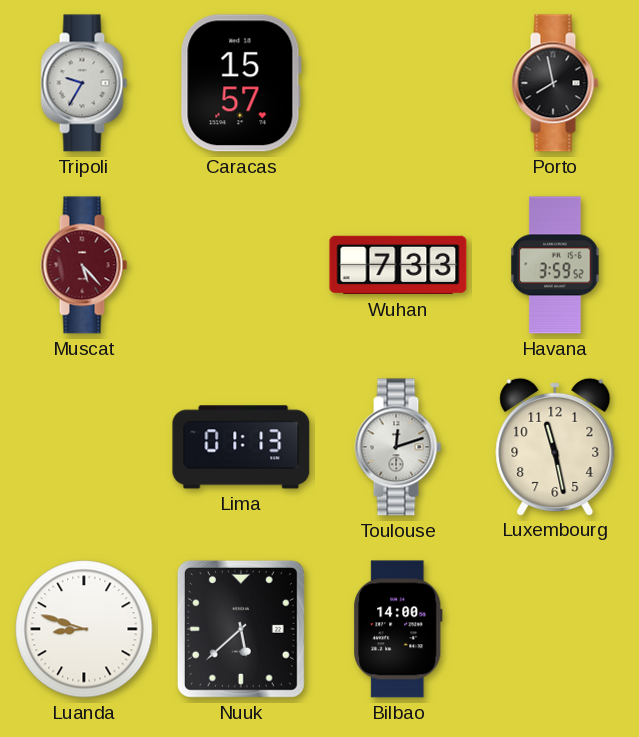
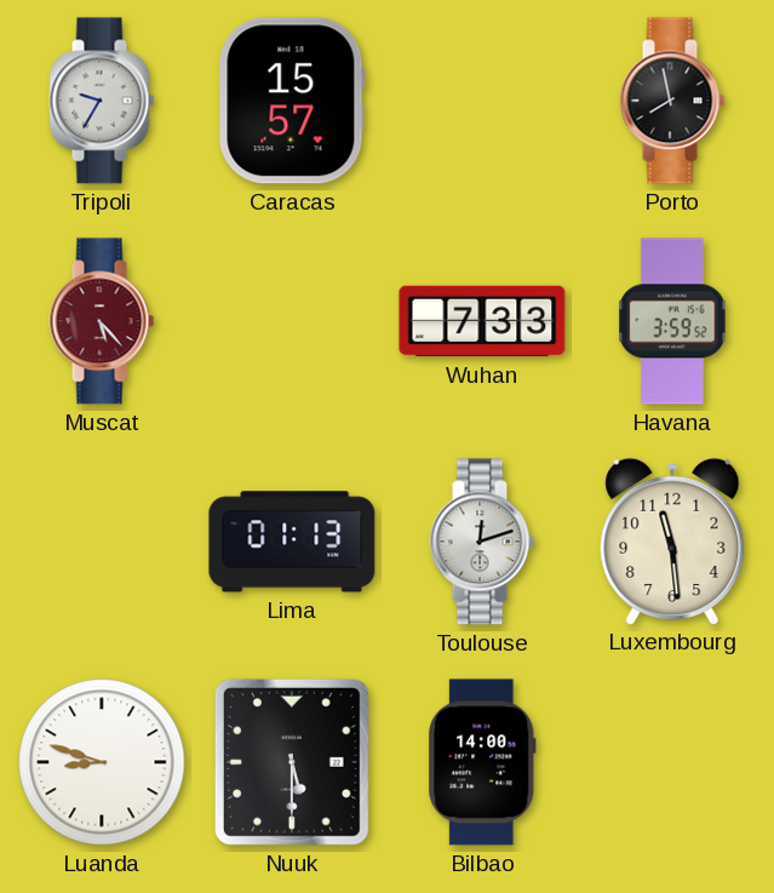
Luxembourg: 11:28 -> 11:29
Nuuk: 5:38 -> 5:30
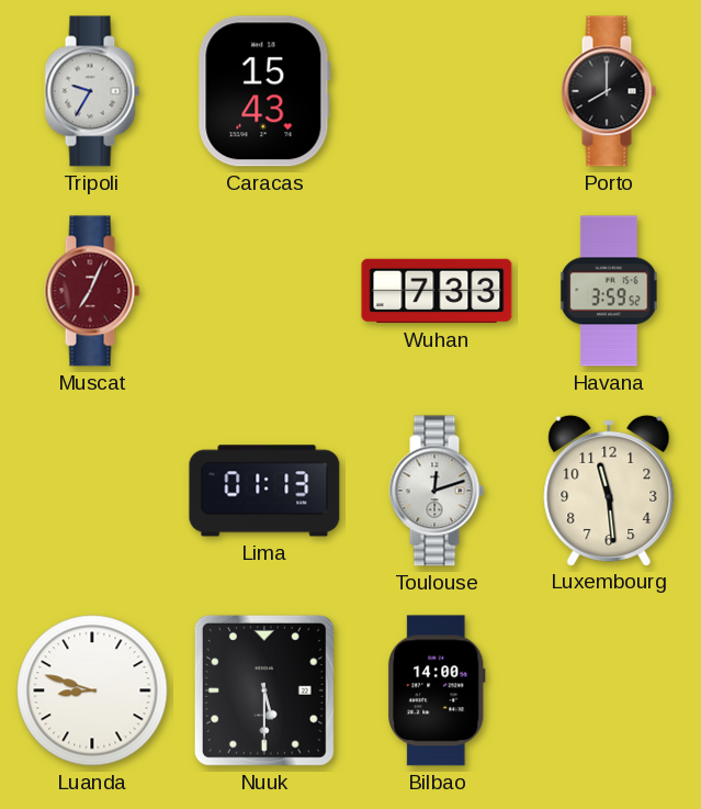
Caracas: 15:57 -> 15:43
Porto: 7:58 -> 8:00
Muscat: 5:23 -> 7:04
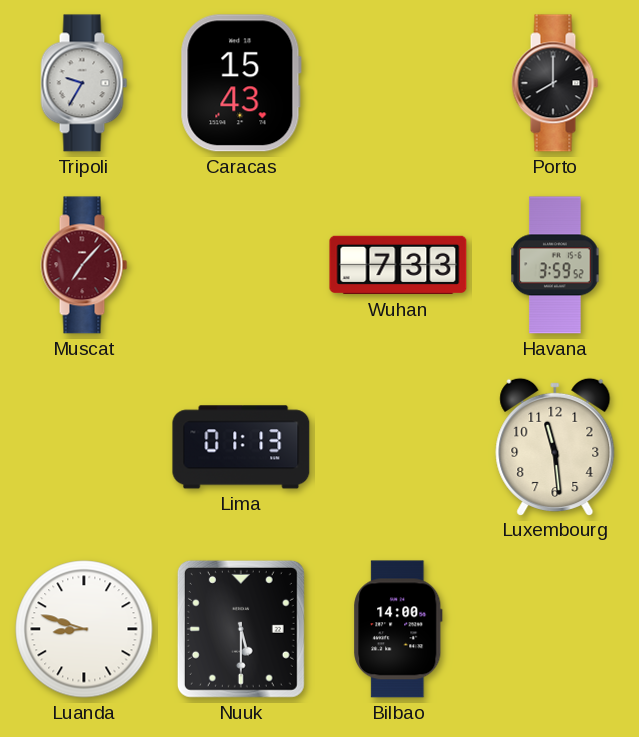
Muscat: 7:04 -> 7:07
Toulouse: 12:12 -> none
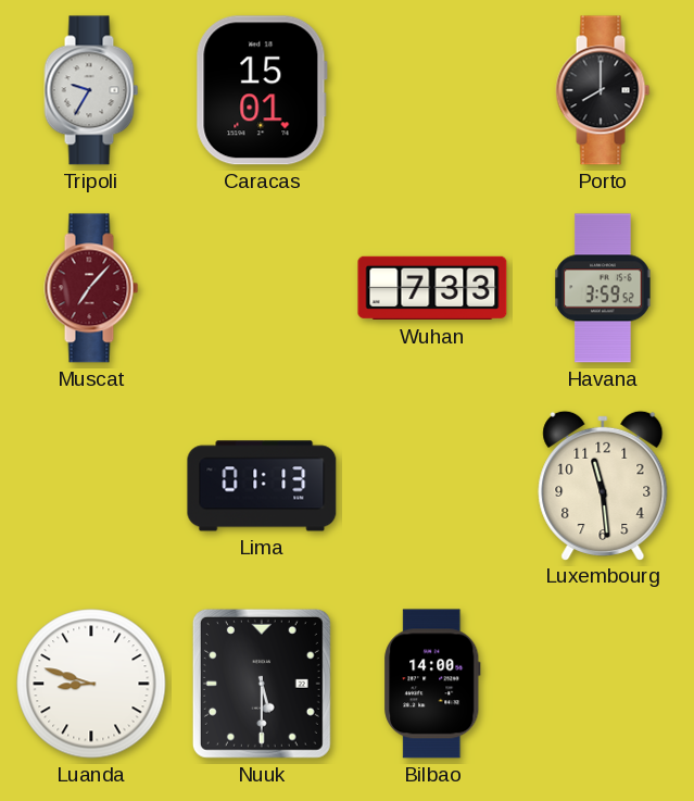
Caracas: 15:43 -> 15:01
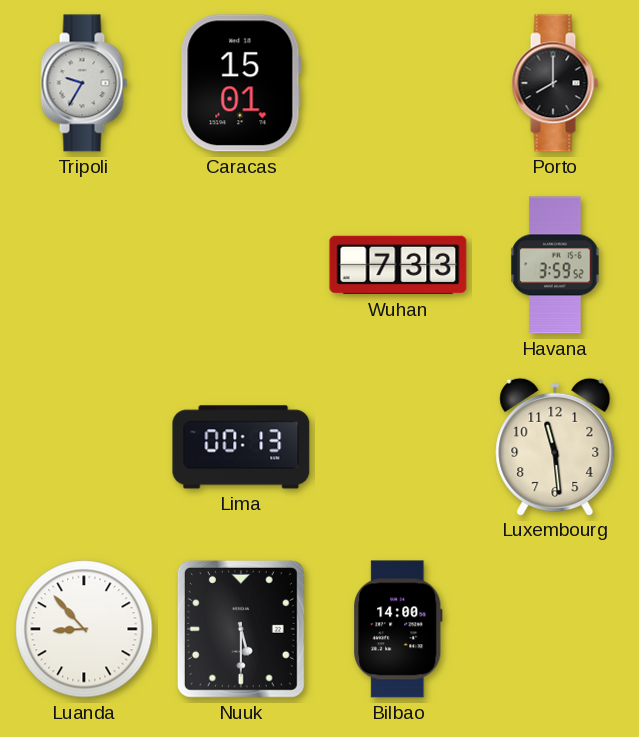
Muscat: 7:07 -> none
Lima: 01:13 -> 00:13
Luanda: 8:48 -> 8:53
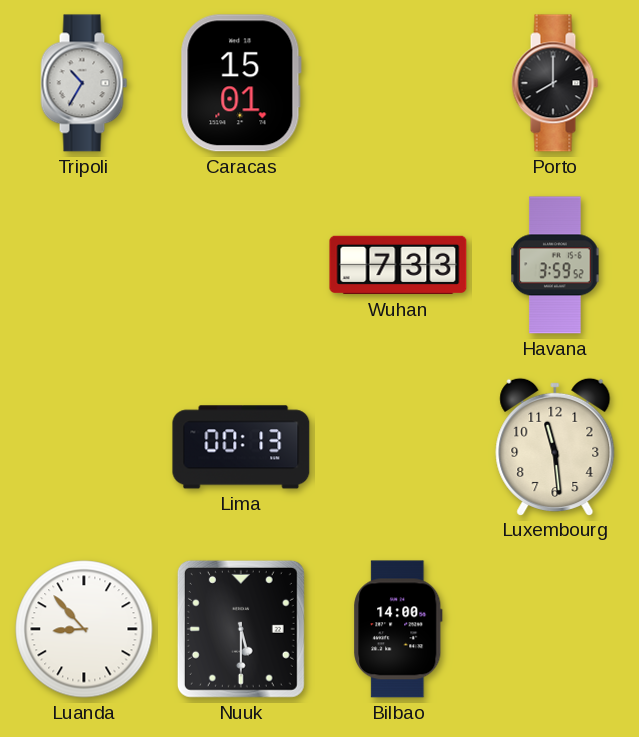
Tripoli: 9:35 -> 10:35
